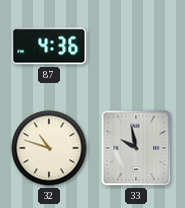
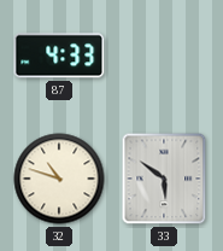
87: 4:36 -> 4:33
33: 9:58 -> 5:51
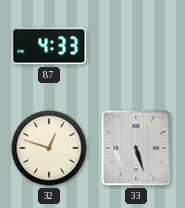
32: 10:48 -> 12:48
33: 5:51 -> 5:27
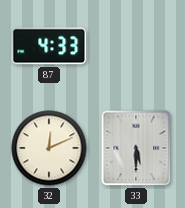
32: 12:48 -> 12:11
33: 5:27 -> 5:30
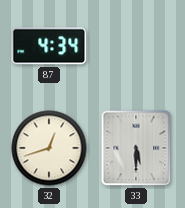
87: 4:33 -> 4:34
32: 12:11 -> 12:42
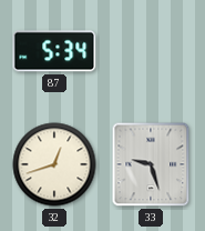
87: 4:34 -> 5:34
33: 5:30 -> 9:27
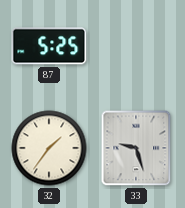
87: 5:34 -> 5:25
32: 12:42 -> 1:36
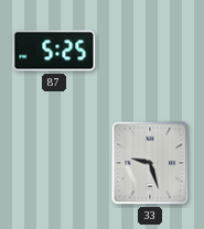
32: 1:36 -> none
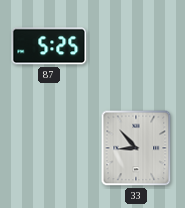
33: 9:27 -> 8:53
